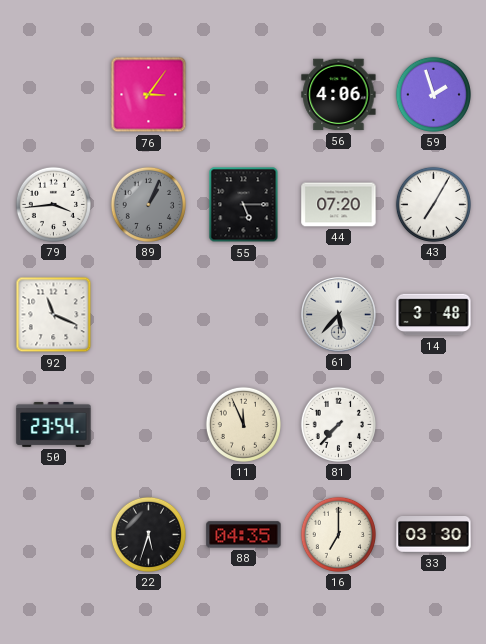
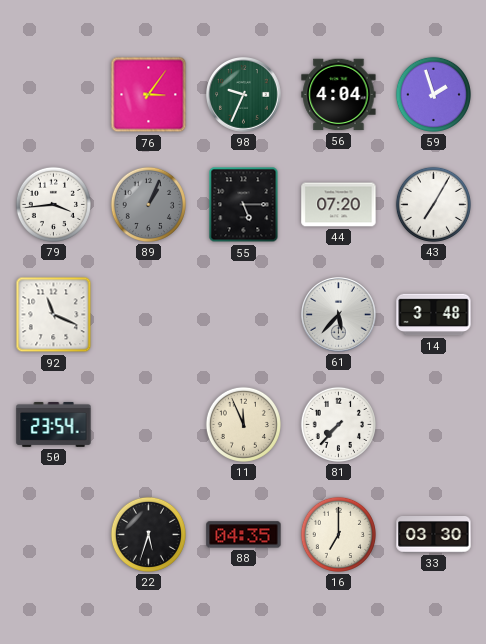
98: none -> 9:34
56: 4:06 -> 4:04
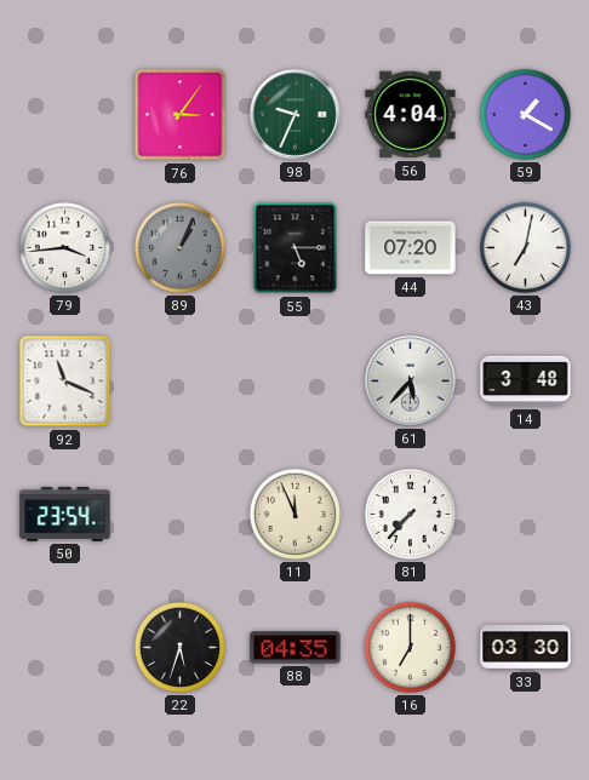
59: 1:57 -> 1:20
43: 7:05 -> 7:02
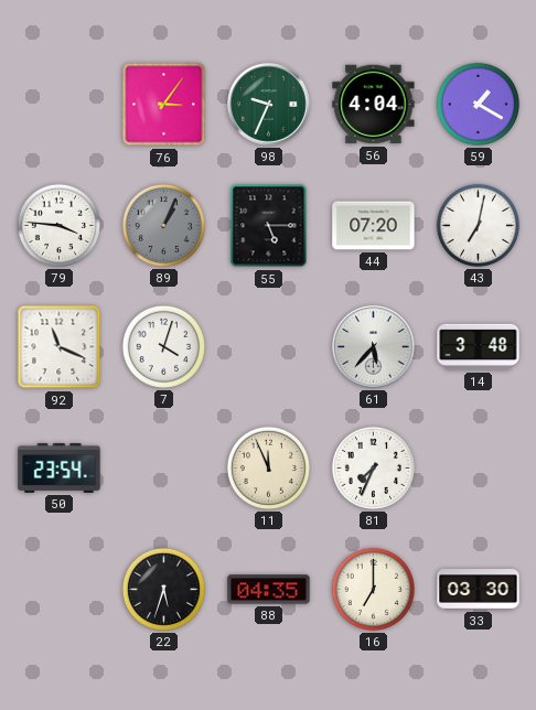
79: 3:44 -> 3:46
7: none -> 4:03
81: 7:37 -> 7:34
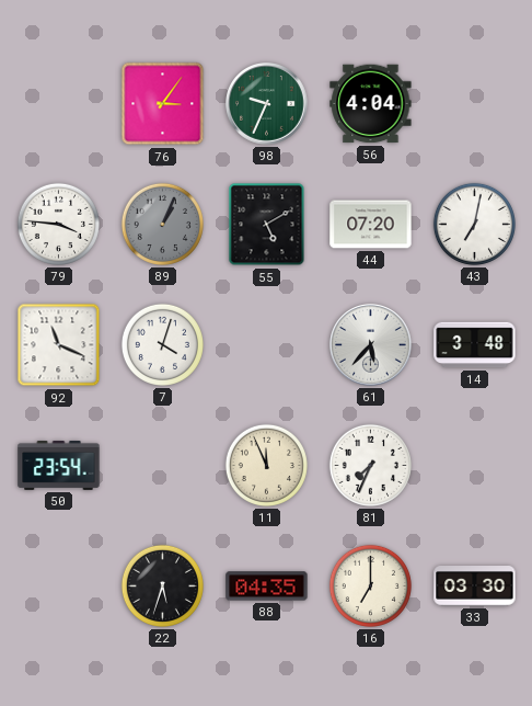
59: 1:20 -> none
55: 5:15 -> 5:10
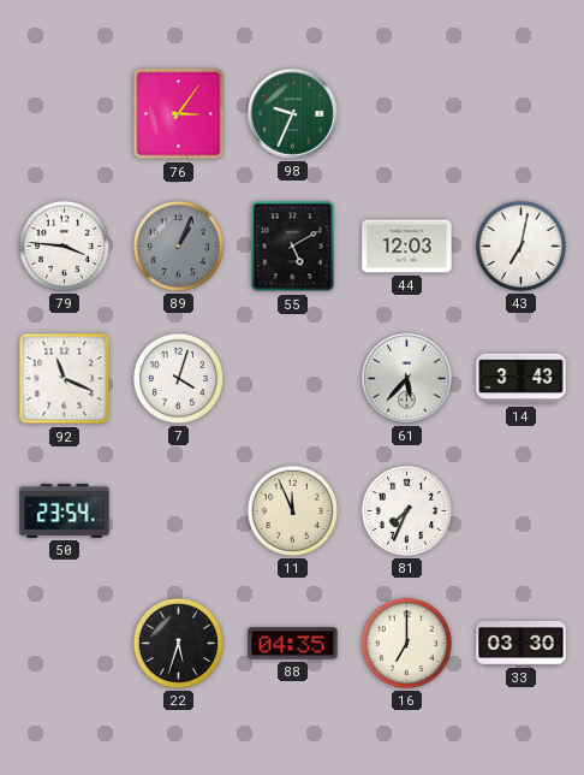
56: 4:04 -> none
44: 07:20 -> 12:03
14: 3:48 -> 3:43
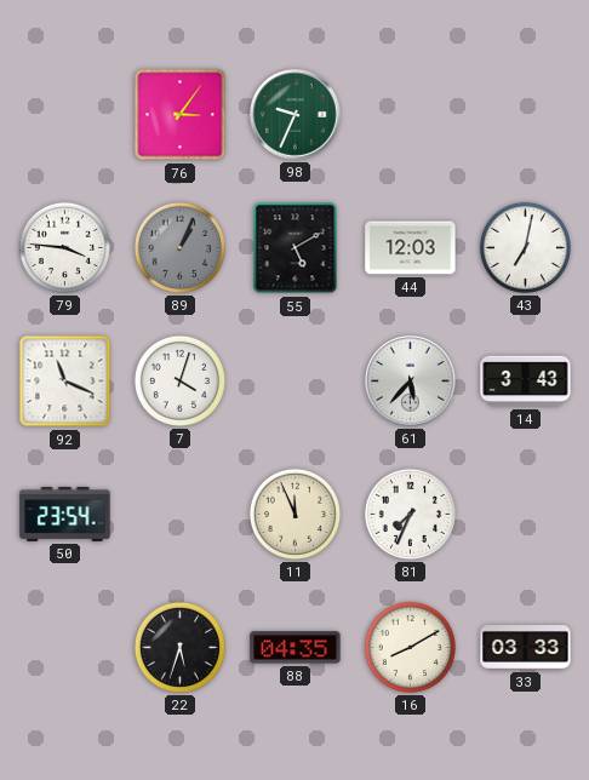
16: 7:00 -> 8:10
33: 03:30 -> 03:33
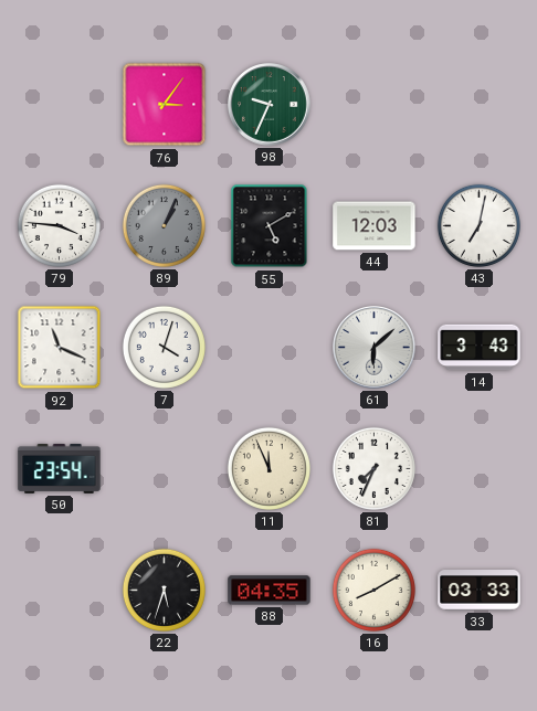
61: 5:37 -> 6:08
